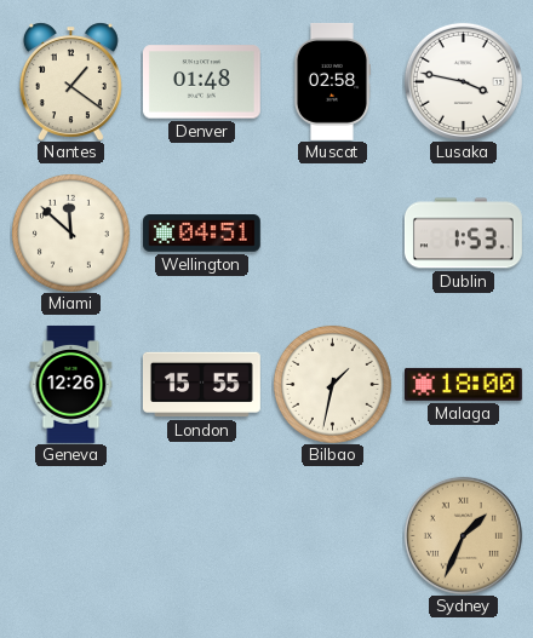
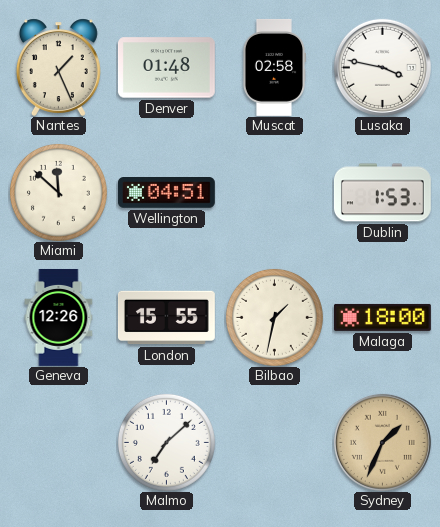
Nantes: 1:21 -> 1:26
Malmo: none -> 7:08
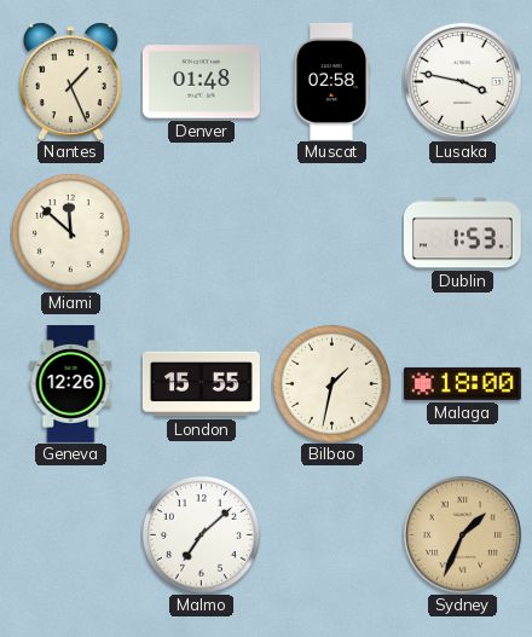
Wellington: 04:51 -> none
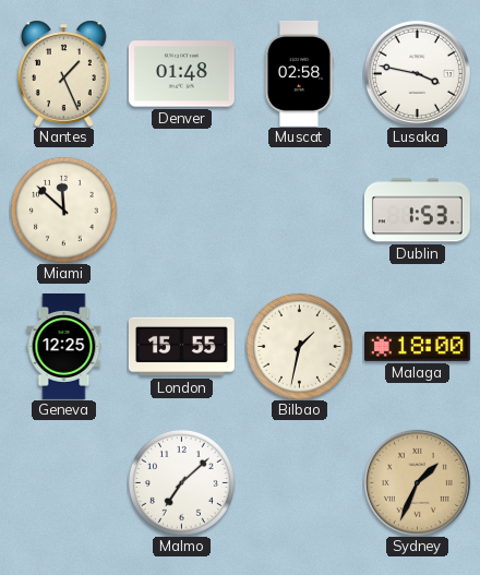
Geneva: 12:26 -> 12:25
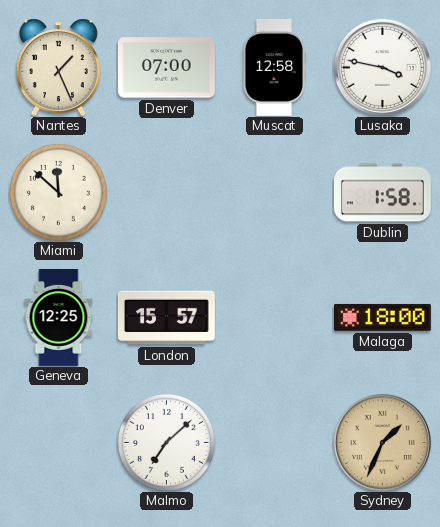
Denver: 01:48 -> 07:00
Muscat: 02:58 -> 12:58
Dublin: 1:53 -> 1:58
London: 15:55 -> 15:57
Bilbao: 1:32 -> none
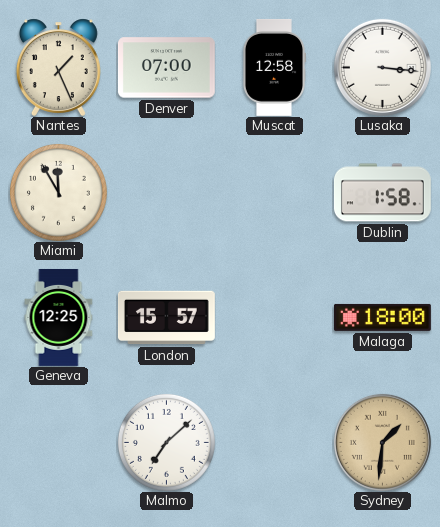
Lusaka: 3:47 -> 3:16
Miami: 11:52 -> 11:55
Sydney: 1:34 -> 1:31
